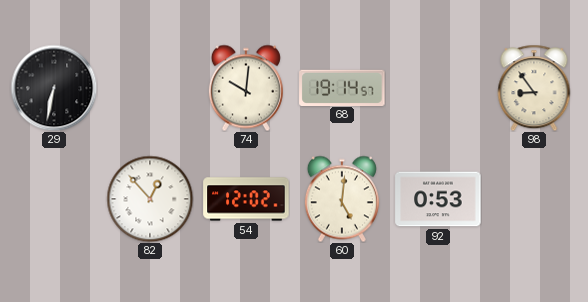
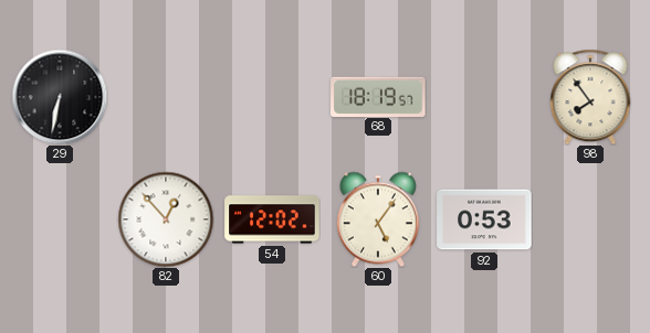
74: 10:01 -> none
68: 19:14 -> 18:19
98: 8:54 -> 7:54
60: 5:01 -> 5:06
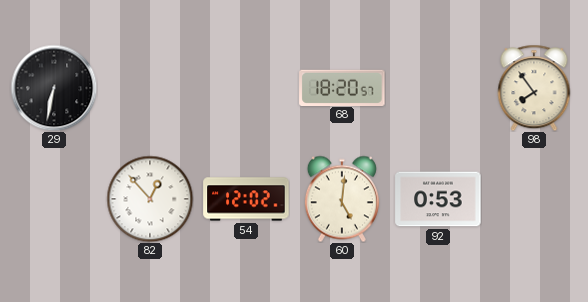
68: 18:19 -> 18:20
60: 5:06 -> 5:01
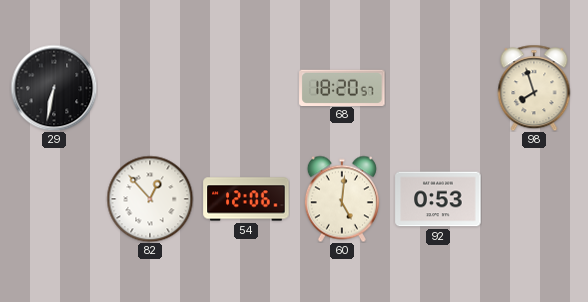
98: 7:54 -> 7:57
54: 12:02 -> 12:06
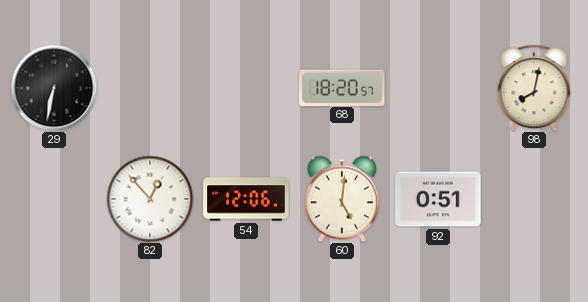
98: 7:57 -> 8:02
92: 0:53 -> 0:51
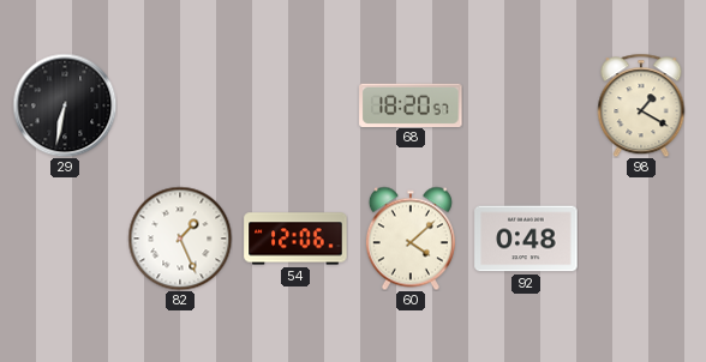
98: 8:02 -> 1:20
82: 12:53 -> 1:26
60: 5:01 -> 4:08
92: 0:51 -> 0:48
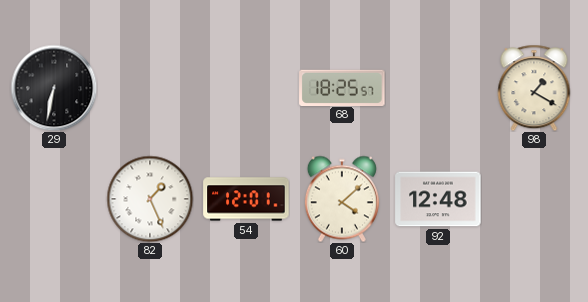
68: 18:20 -> 18:25
54: 12:06 -> 12:01
92: 0:48 -> 12:48
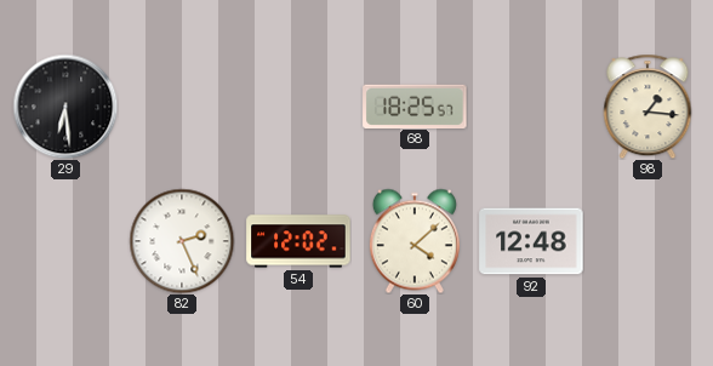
29: 6:32 -> 6:29
98: 1:20 -> 1:16
82: 1:26 -> 2:26
54: 12:01 -> 12:02
